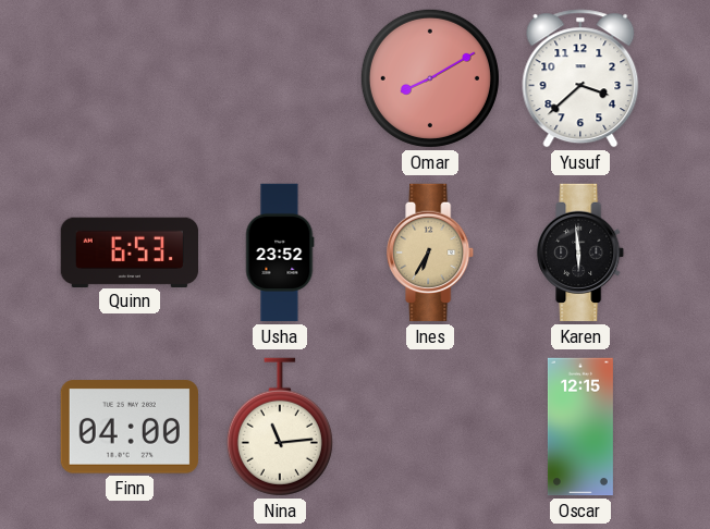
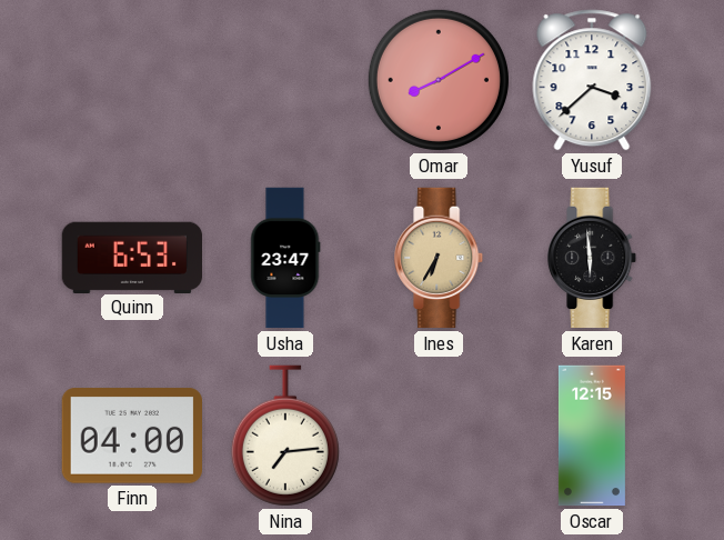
Usha: 23:52 -> 23:47
Nina: 11:14 -> 7:14
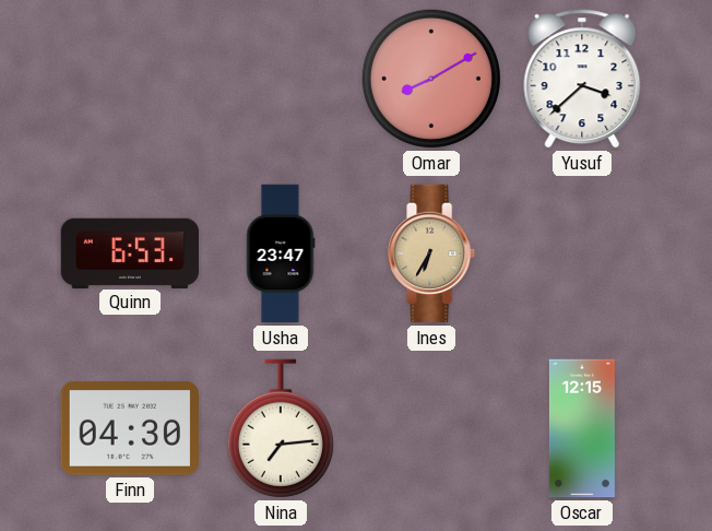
Karen: 5:59 -> none
Finn: 04:00 -> 04:30
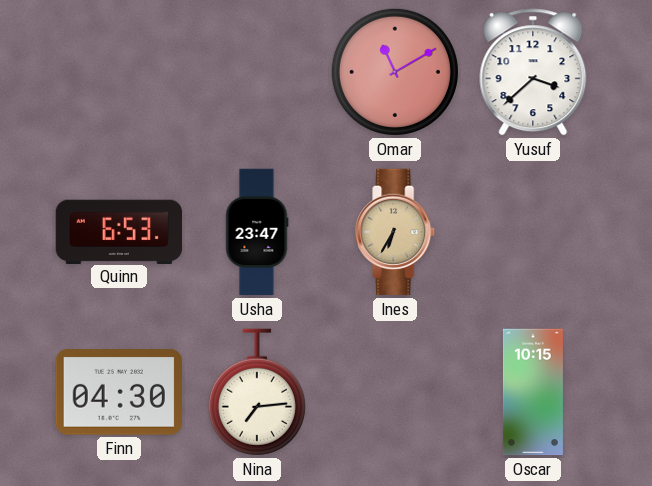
Omar: 8:10 -> 11:10
Oscar: 12:15 -> 10:15
